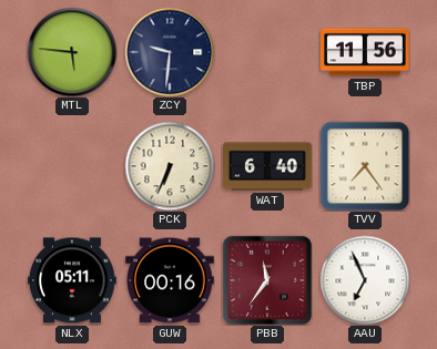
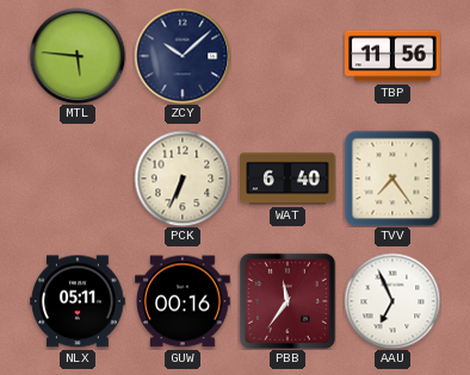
ZCY: 9:31 -> 10:08
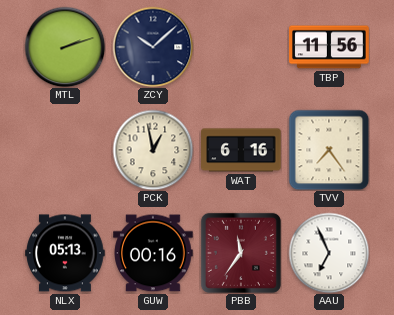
MTL: 5:46 -> 2:12
PCK: 6:34 -> 12:58
WAT: 6:40 -> 6:16
NLX: 05:11 -> 05:13
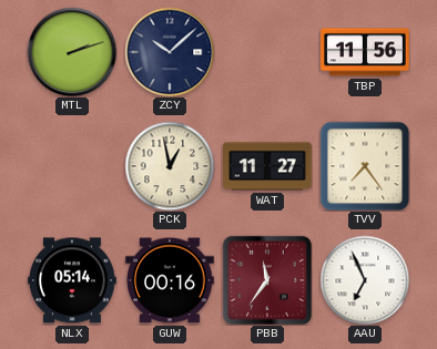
WAT: 6:16 -> 11:27
NLX: 05:13 -> 05:14
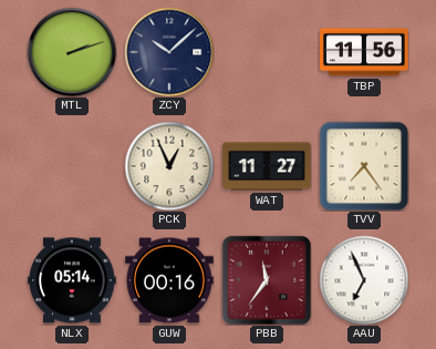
PCK: 12:58 -> 12:56
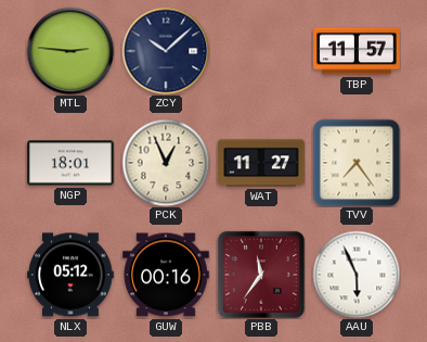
MTL: 2:12 -> 2:46
TBP: 11:56 -> 11:57
NGP: none -> 18:01
NLX: 05:14 -> 05:12
AAU: 6:56 -> 5:56
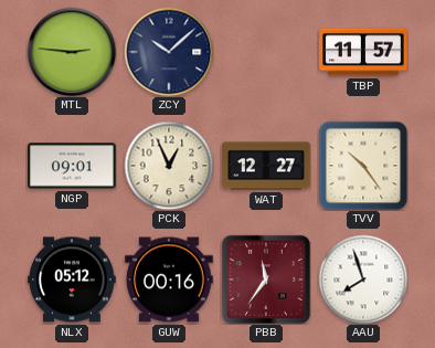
NGP: 18:01 -> 09:01
WAT: 11:27 -> 12:27
TVV: 7:24 -> 10:24
AAU: 5:56 -> 7:57
